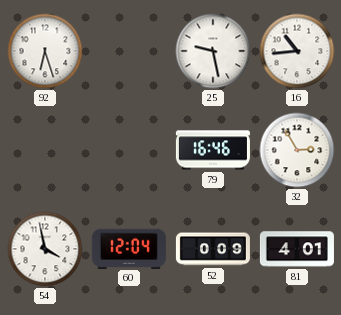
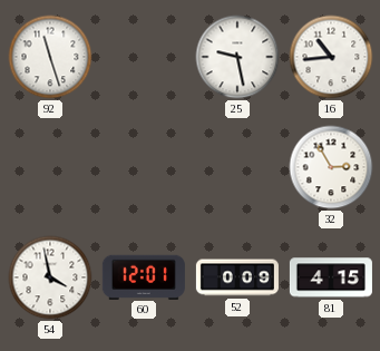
92: 6:27 -> 11:27
79: 16:46 -> none
60: 12:04 -> 12:01
81: 4:01 -> 4:15
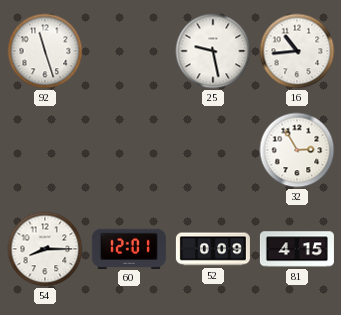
54: 3:58 -> 8:15
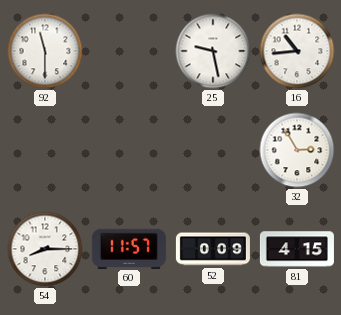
92: 11:27 -> 11:30
60: 12:01 -> 11:57
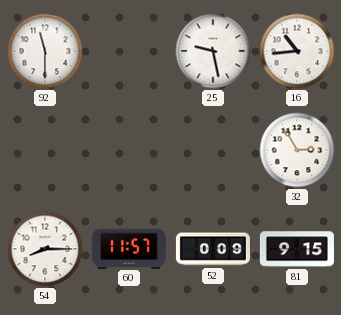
81: 4:15 -> 9:15
